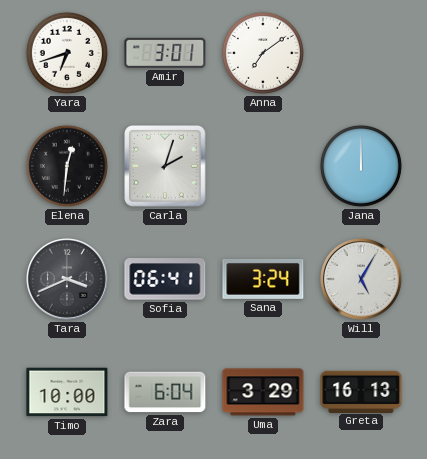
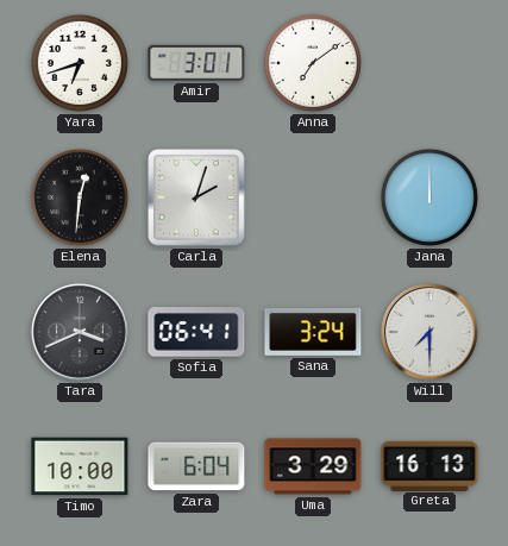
Will: 5:05 -> 7:30
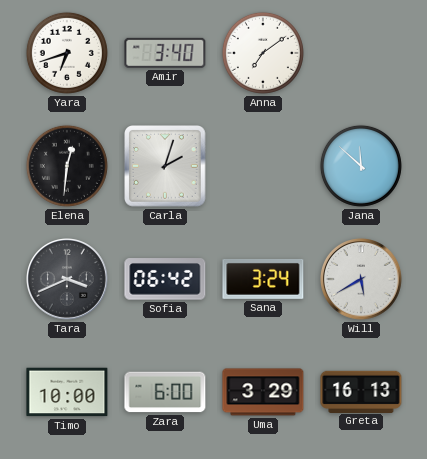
Amir: 3:01 -> 3:40
Jana: 12:00 -> 11:52
Sofia: 06:41 -> 06:42
Will: 7:30 -> 5:40
Zara: 6:04 -> 6:00
